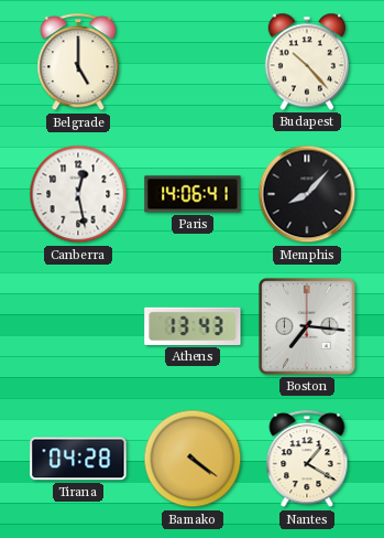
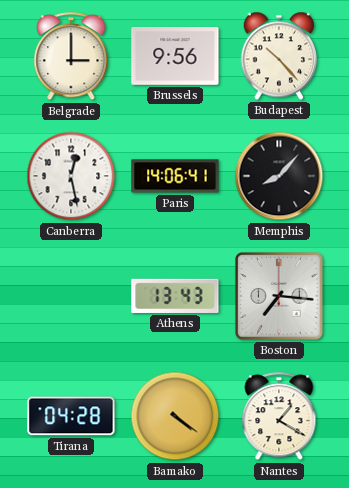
Belgrade: 5:00 -> 3:00
Brussels: none -> 9:56
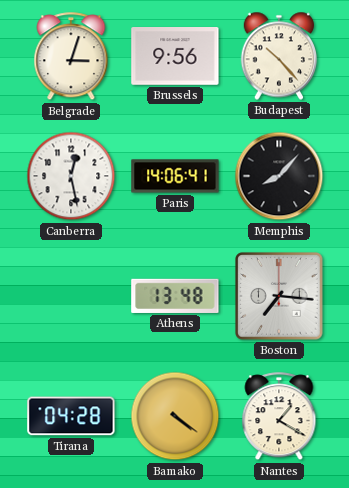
Belgrade: 3:00 -> 3:03
Athens: 13:43 -> 13:48
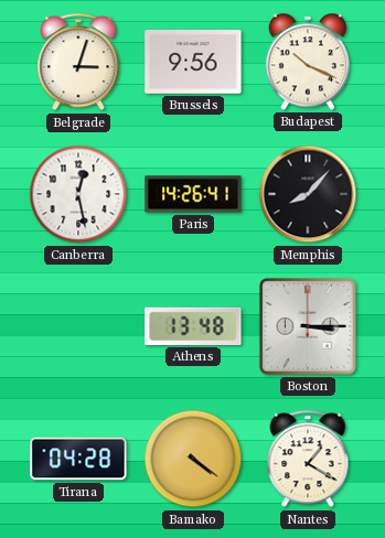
Budapest: 10:23 -> 10:19
Paris: 14:06 -> 14:26
Boston: 7:16 -> 3:15
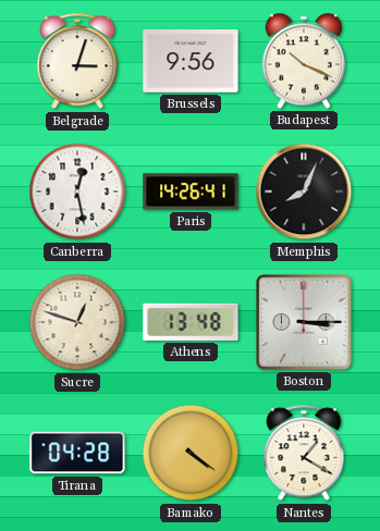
Memphis: 8:07 -> 8:04
Sucre: none -> 12:48
